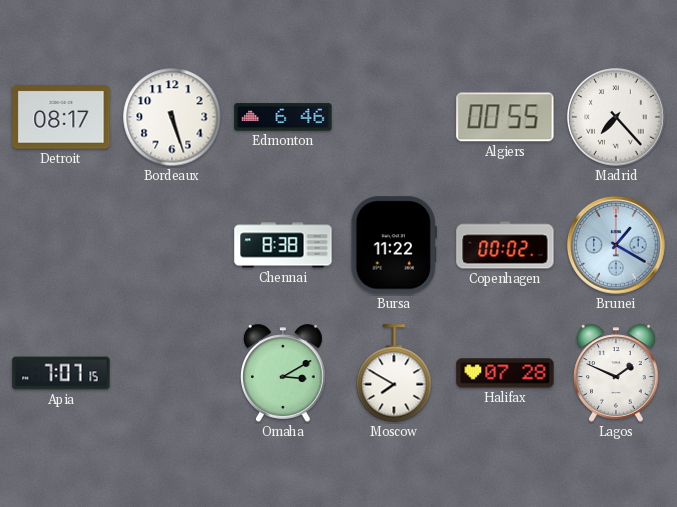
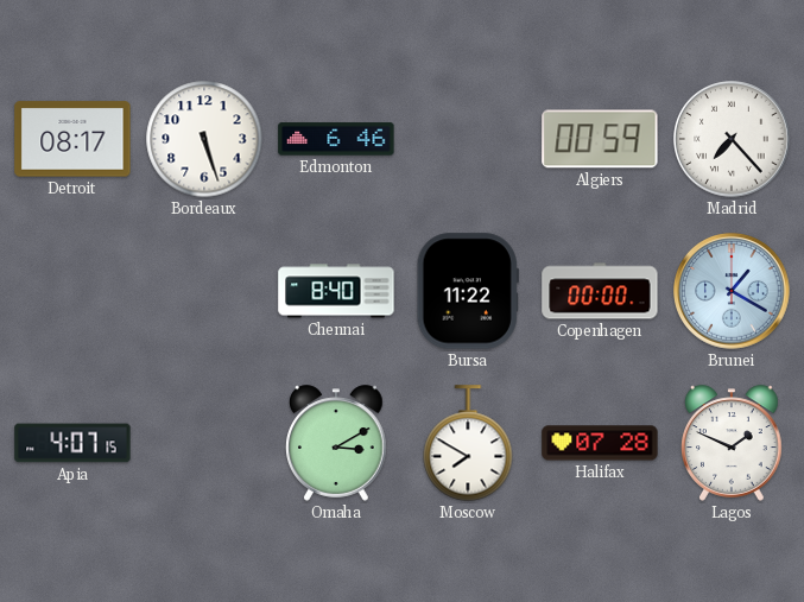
Algiers: 00:55 -> 00:59
Chennai: 8:38 -> 8:40
Copenhagen: 00:02 -> 00:00
Apia: 7:07 -> 4:07
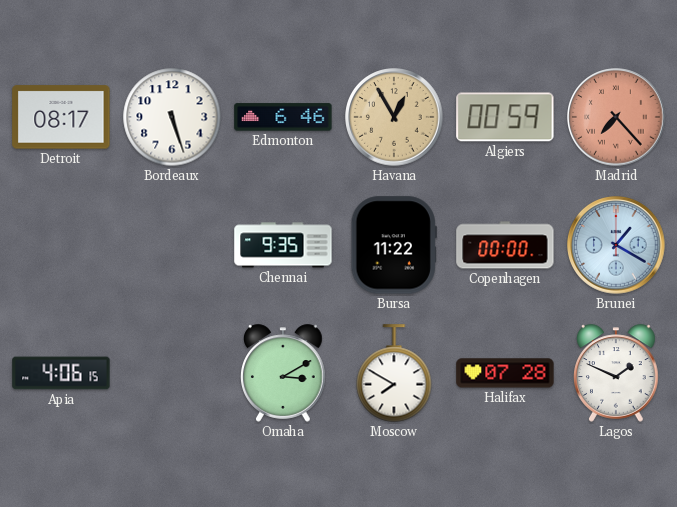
Havana: none -> 12:55
Madrid dial: white -> salmon
Chennai: 8:40 -> 9:35
Apia: 4:07 -> 4:06
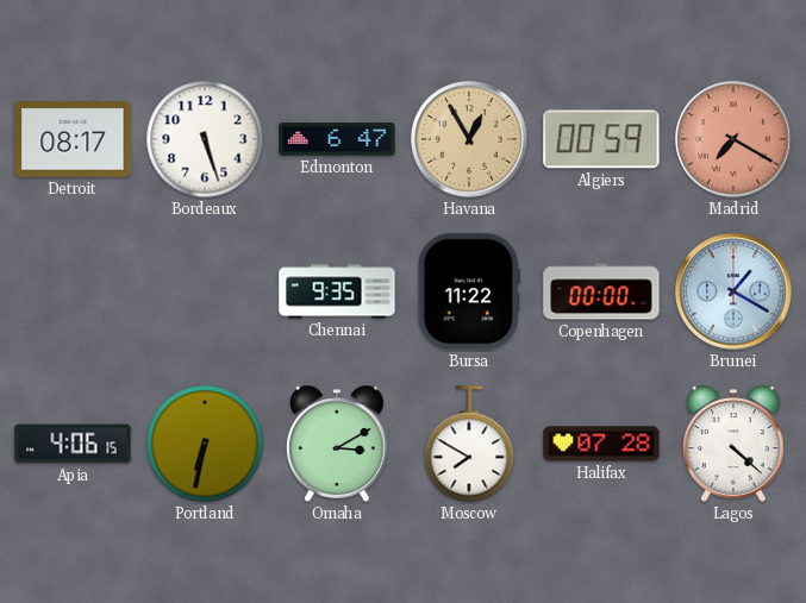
Edmonton: 6:46 -> 6:47
Madrid: 7:23 -> 7:20
Portland: none -> 6:32
Lagos: 1:49 -> 4:22
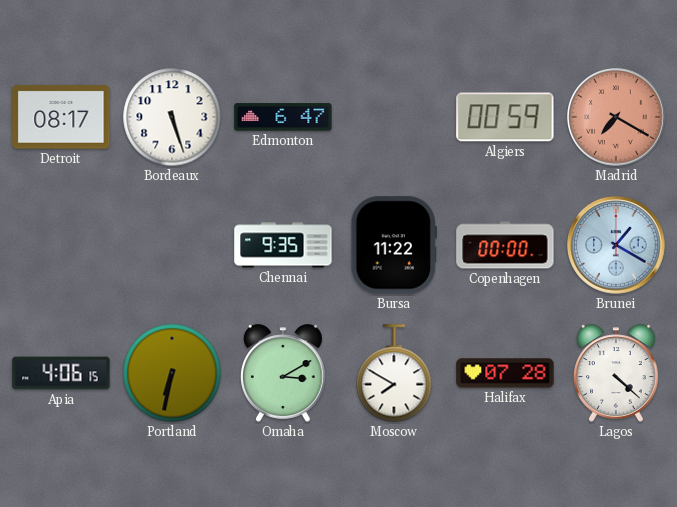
Havana: 12:55 -> none
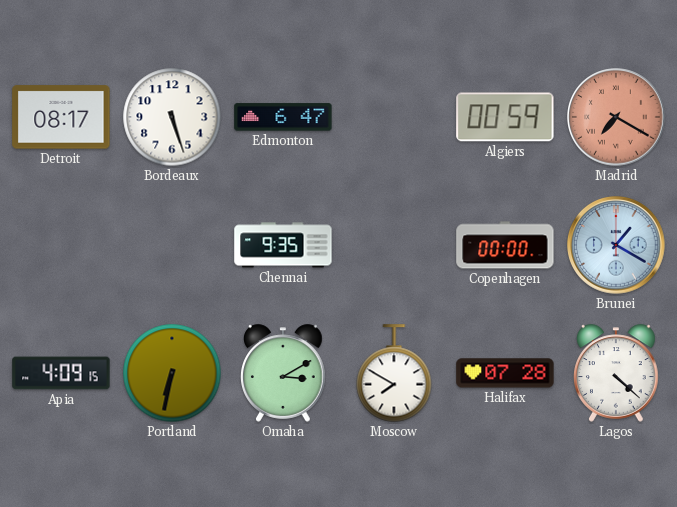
Bursa: 11:22 -> none
Apia: 4:06 -> 4:09
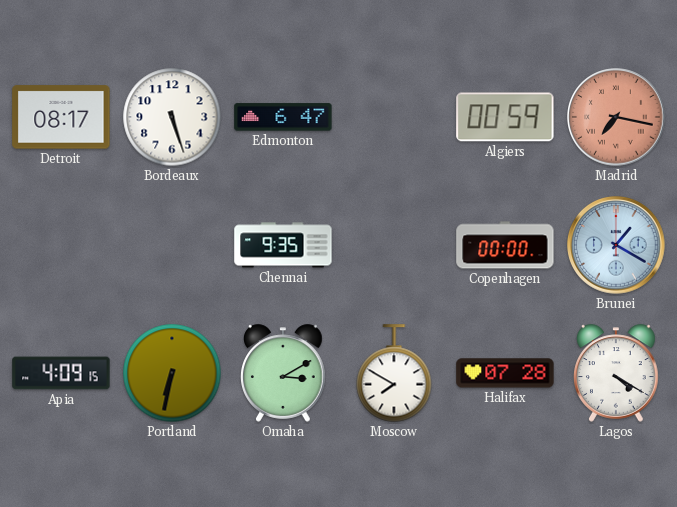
Madrid: 7:20 -> 7:17
Lagos: 4:22 -> 4:20
